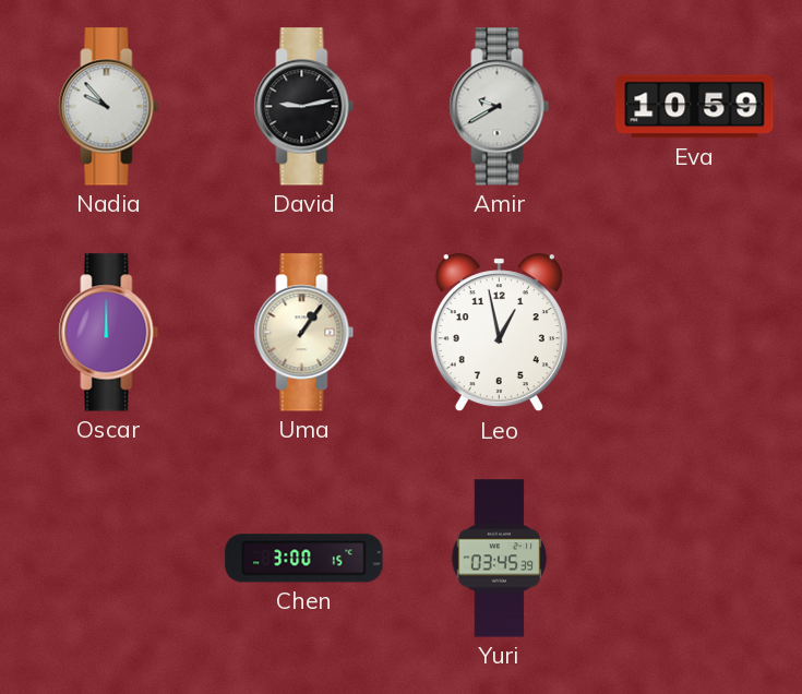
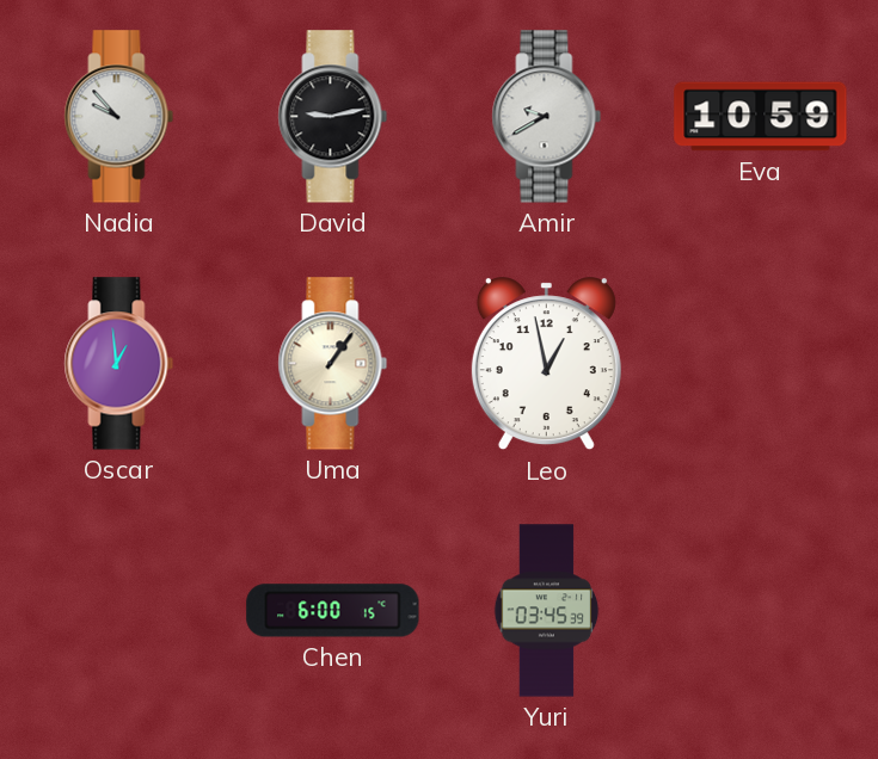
Oscar: 12:00 -> 12:59
Chen: 3:00 -> 6:00
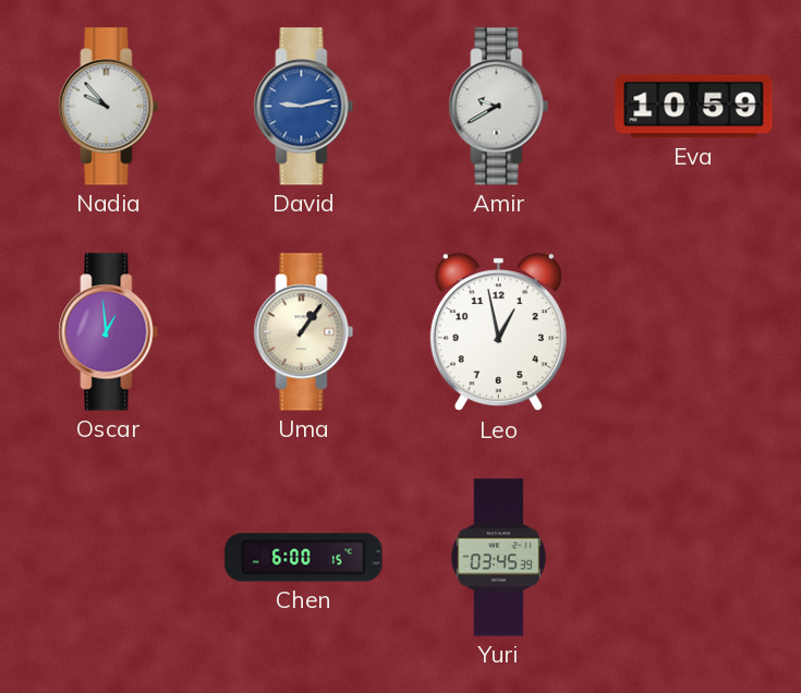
David dial: black -> blue
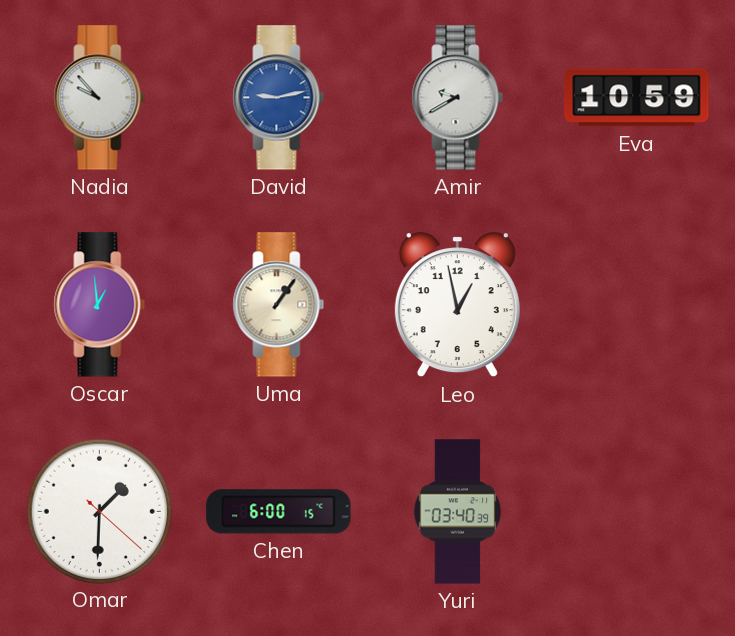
Omar: none -> 1:30
Yuri: 03:45 -> 03:40
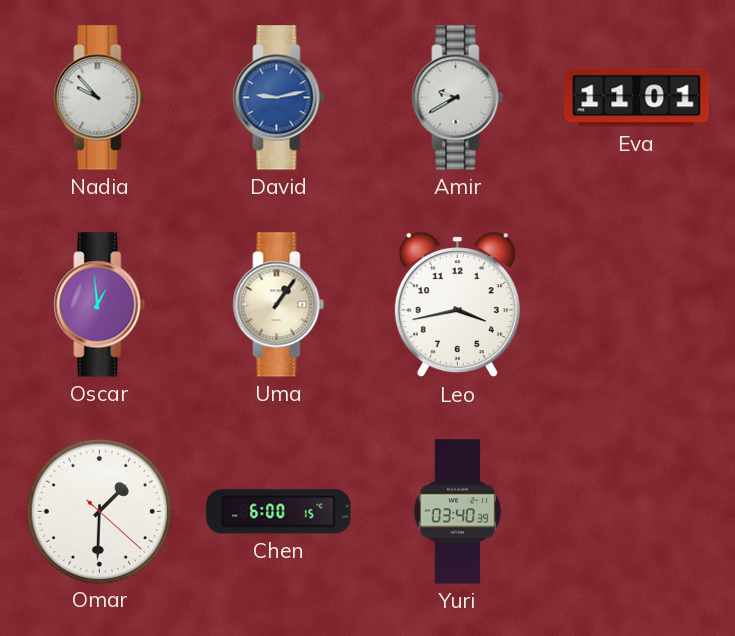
Eva: 10:59 -> 11:01
Leo: 12:58 -> 3:43
